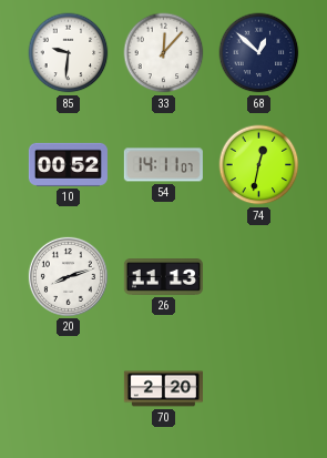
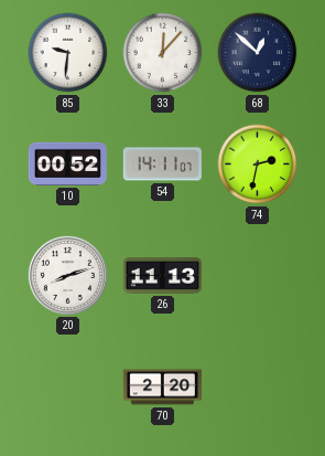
74: 12:32 -> 2:32
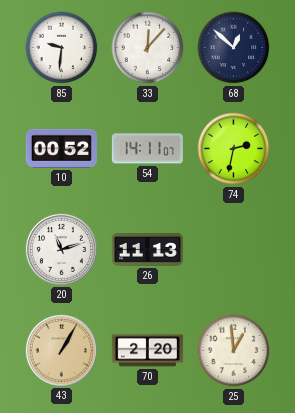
20: 8:12 -> 11:12
43: none -> 1:05
25: none -> 12:59
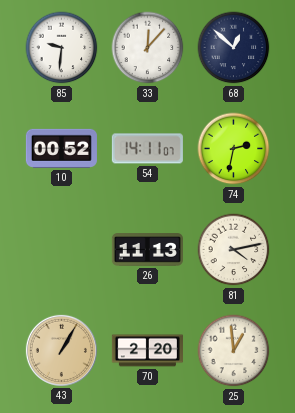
20: 11:12 -> none
81: none -> 4:13
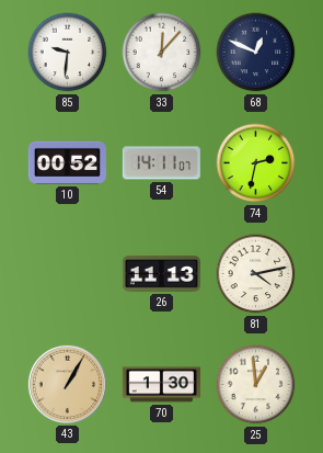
68: 12:52 -> 12:49
70: 2:20 -> 1:30
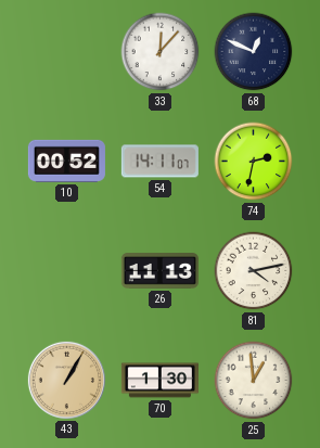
85: 9:31 -> none
